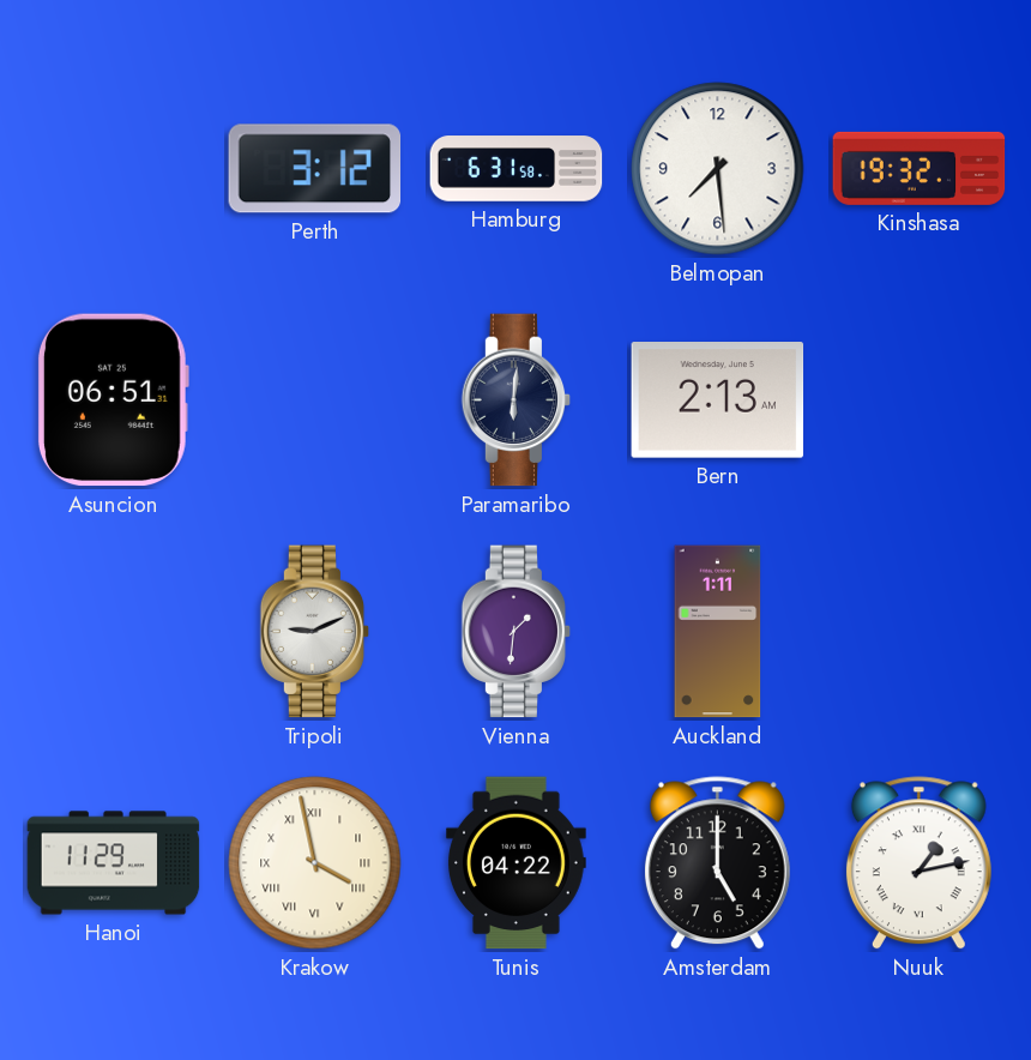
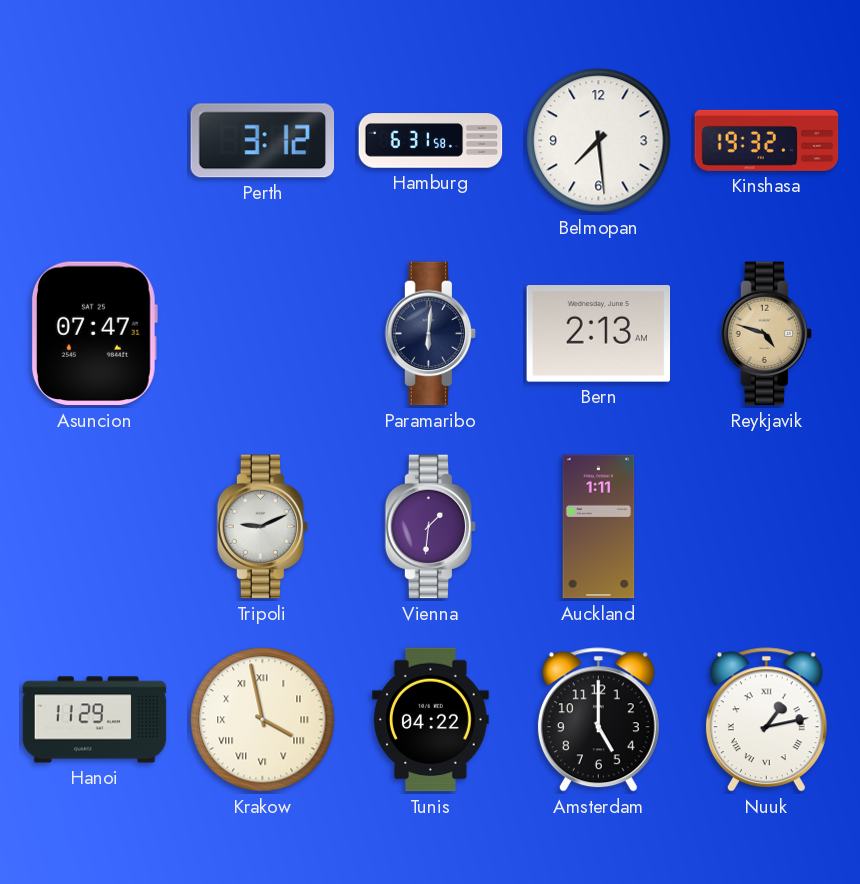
Asuncion: 06:51 -> 07:47
Reykjavik: none -> 4:48
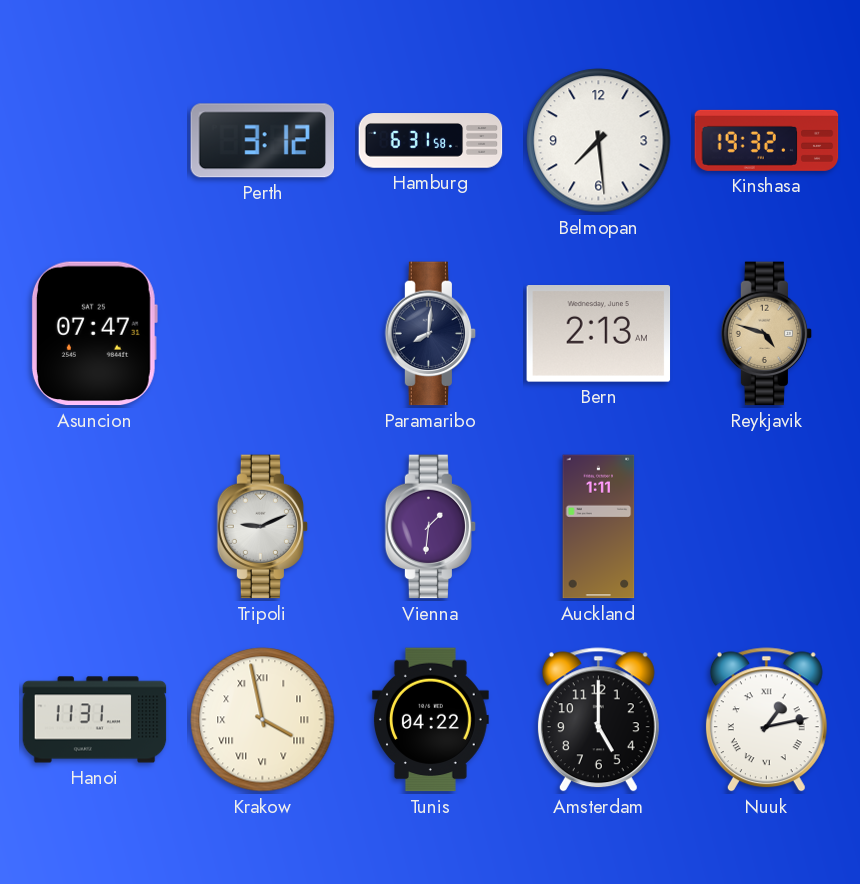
Paramaribo: 6:01 -> 8:01
Hanoi: 11:29 -> 11:31
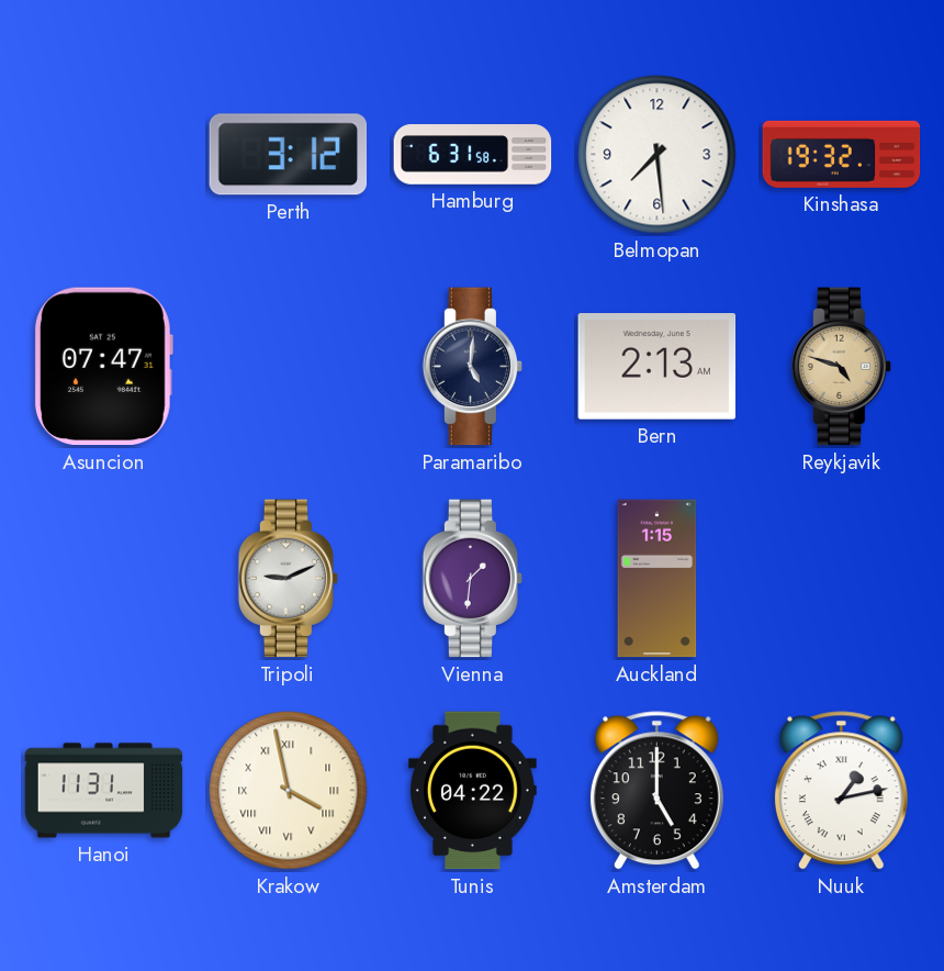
Paramaribo: 8:01 -> 5:01
Auckland: 1:11 -> 1:15
